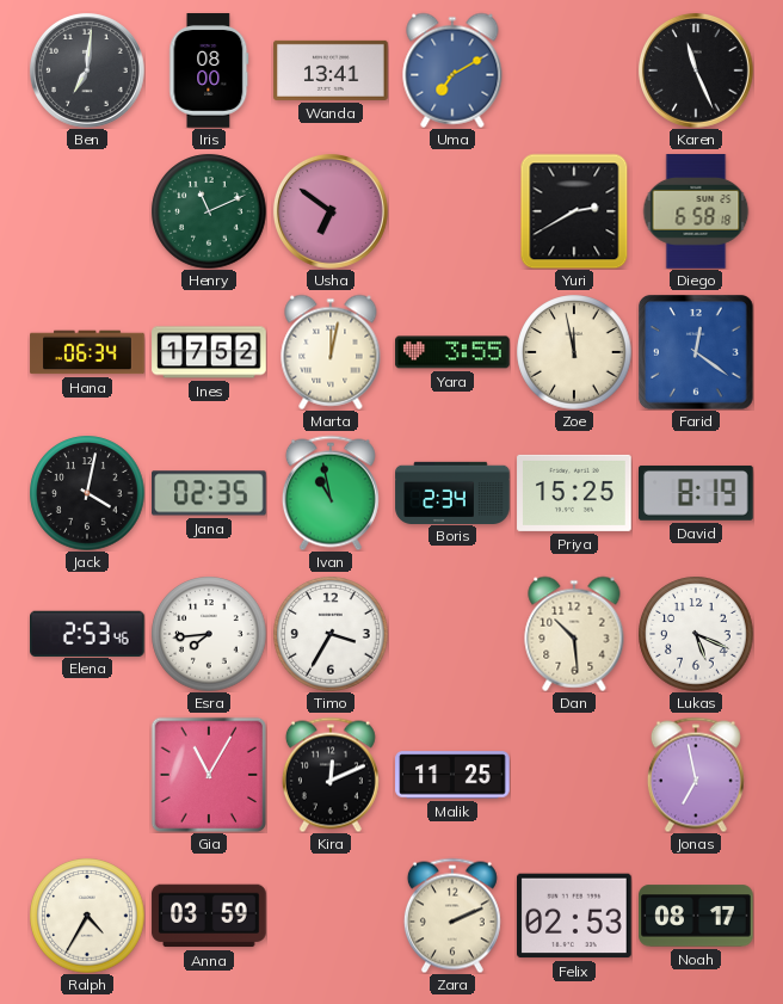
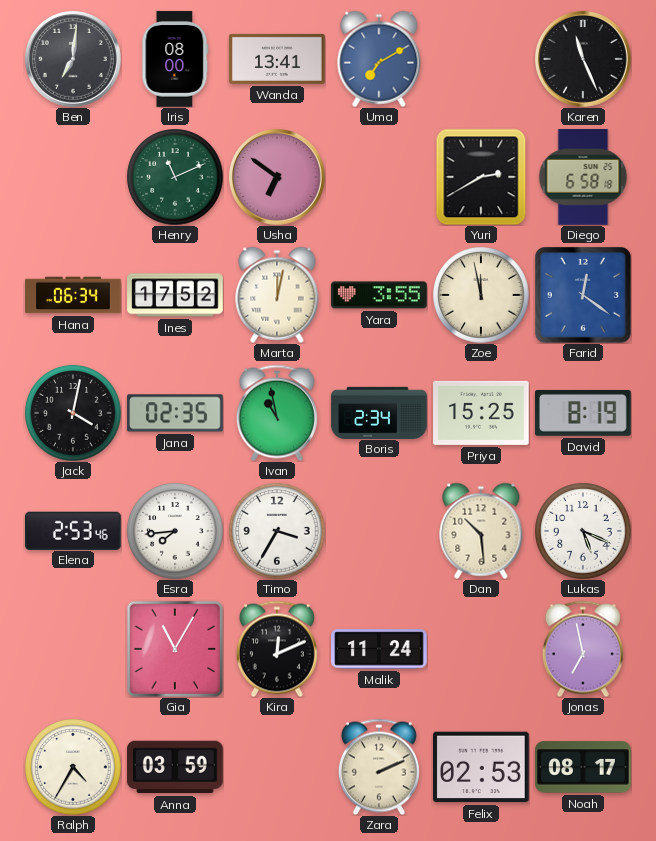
Malik: 11:25 -> 11:24
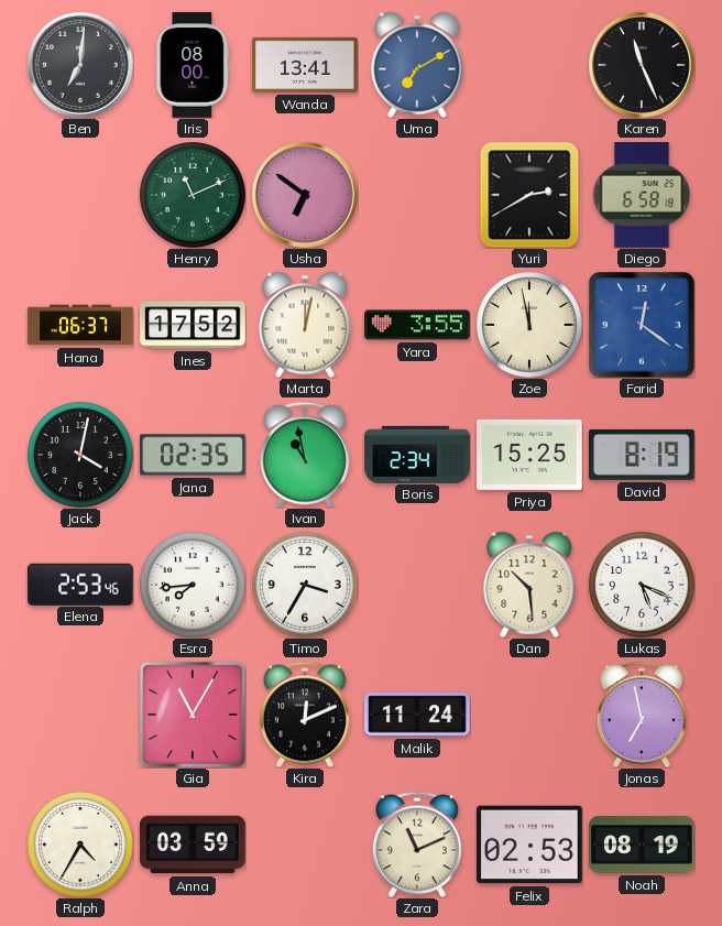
Hana: 06:34 -> 06:37
Zara: 2:11 -> 11:11
Noah: 08:17 -> 08:19
